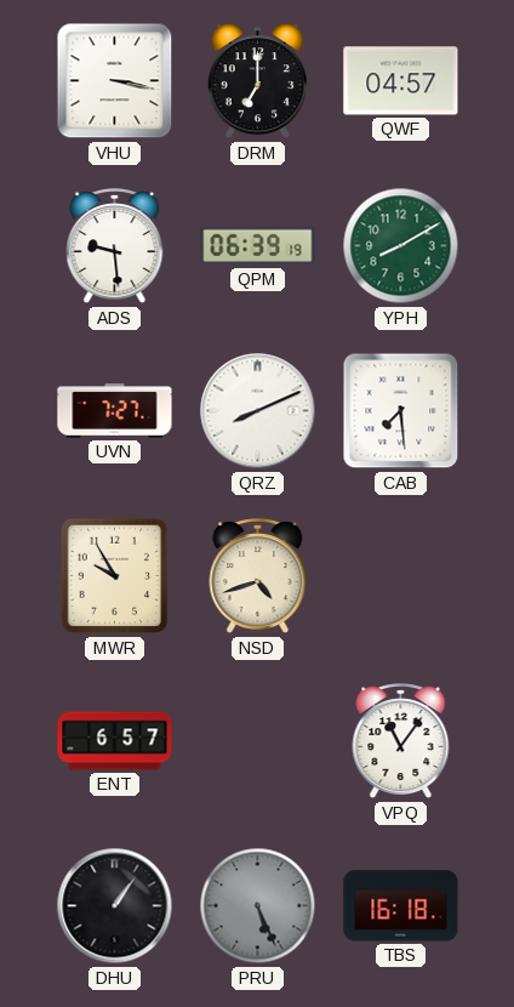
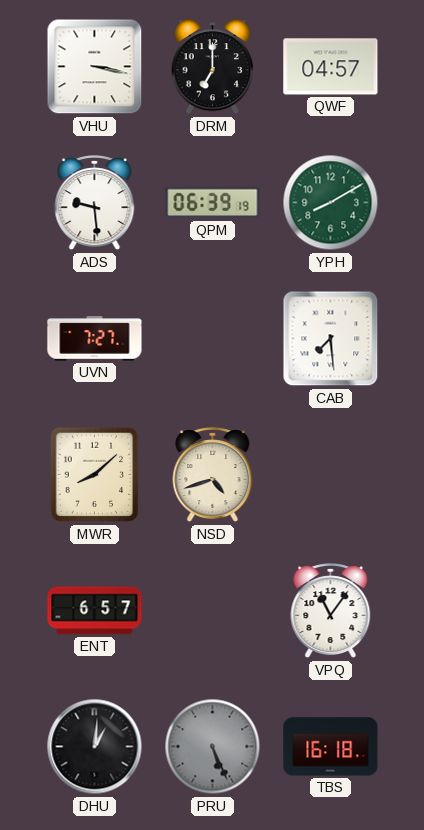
QRZ: 8:11 -> none
MWR: 9:55 -> 8:08
DHU: 1:06 -> 1:01
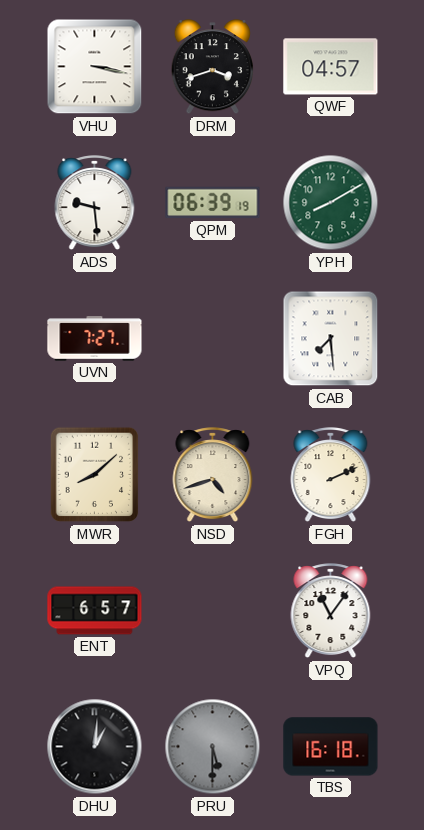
DRM: 7:00 -> 3:42
FGH: none -> 2:11
PRU: 5:26 -> 5:30
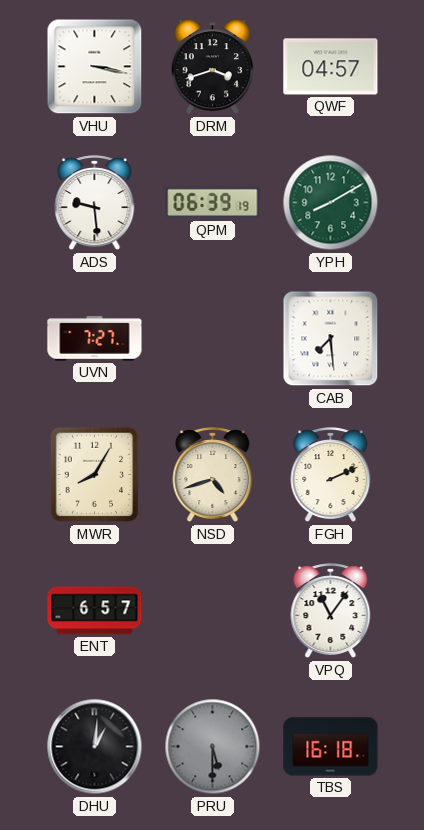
MWR: 8:08 -> 8:05
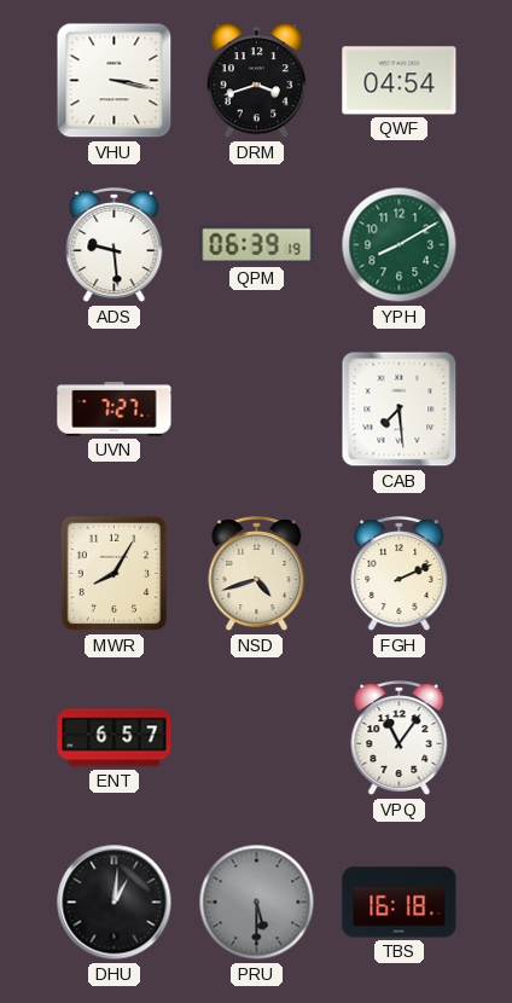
QWF: 04:57 -> 04:54
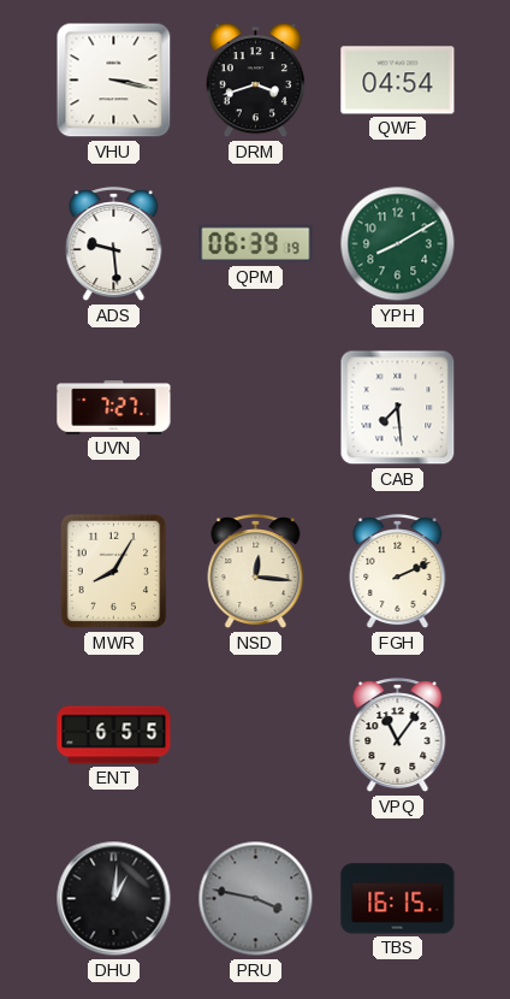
NSD: 4:42 -> 12:16
ENT: 6:57 -> 6:55
PRU: 5:30 -> 3:47
TBS: 16:18 -> 16:15
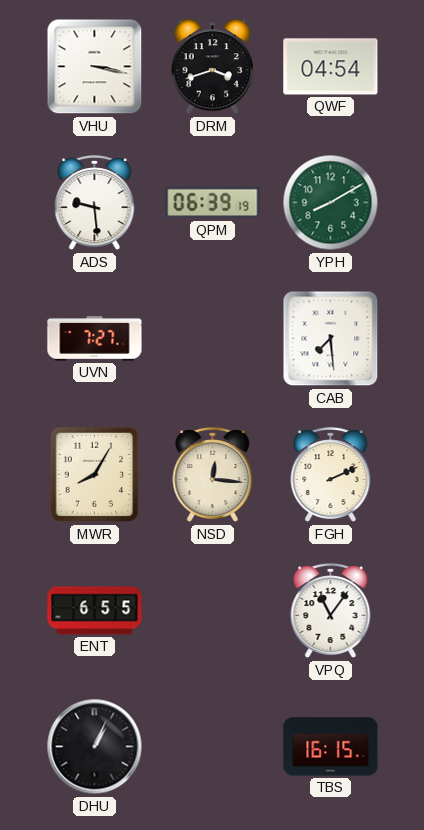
DHU: 1:01 -> 1:04
PRU: 3:47 -> none
